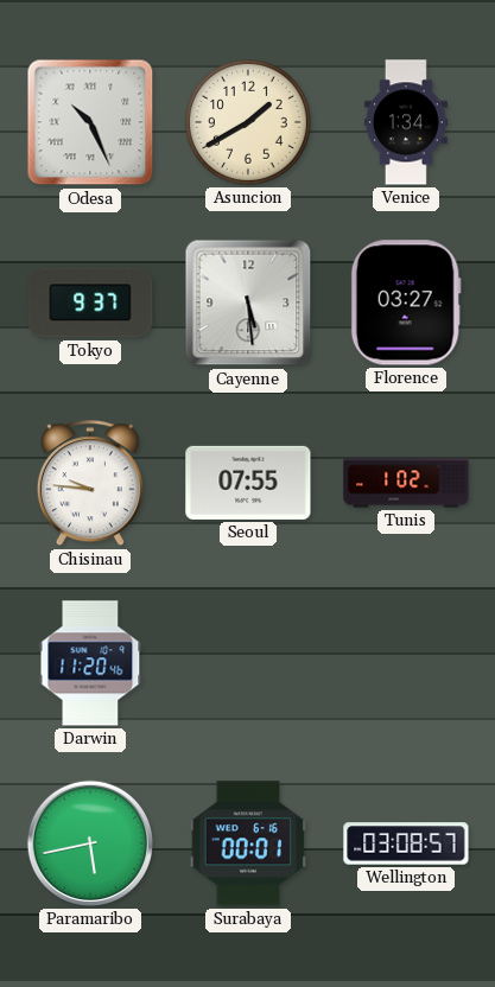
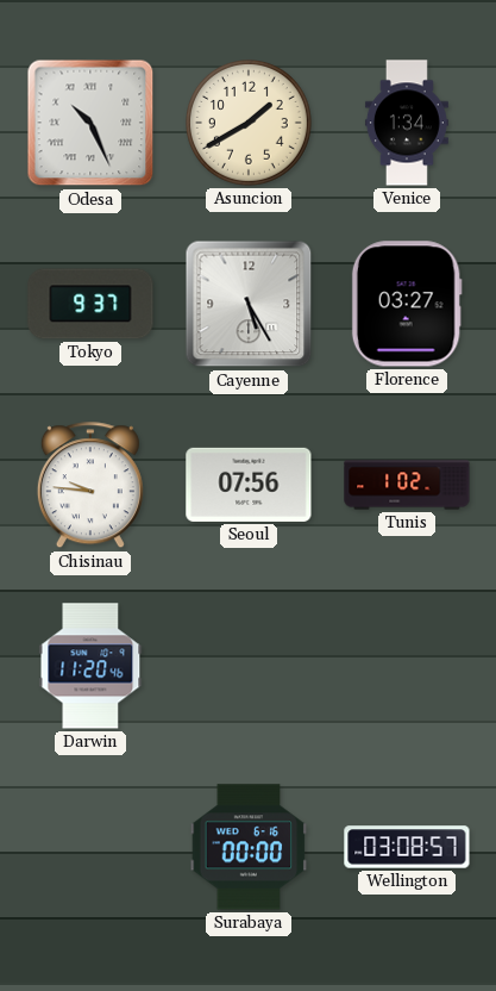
Cayenne: 5:29 -> 5:25
Seoul: 07:55 -> 07:56
Paramaribo: 5:43 -> none
Surabaya: 00:01 -> 00:00
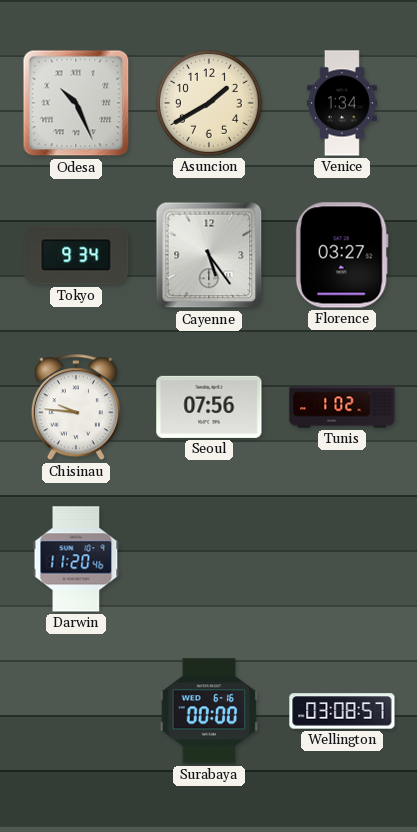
Tokyo: 9:37 -> 9:34
Cayenne: 5:25 -> 5:24
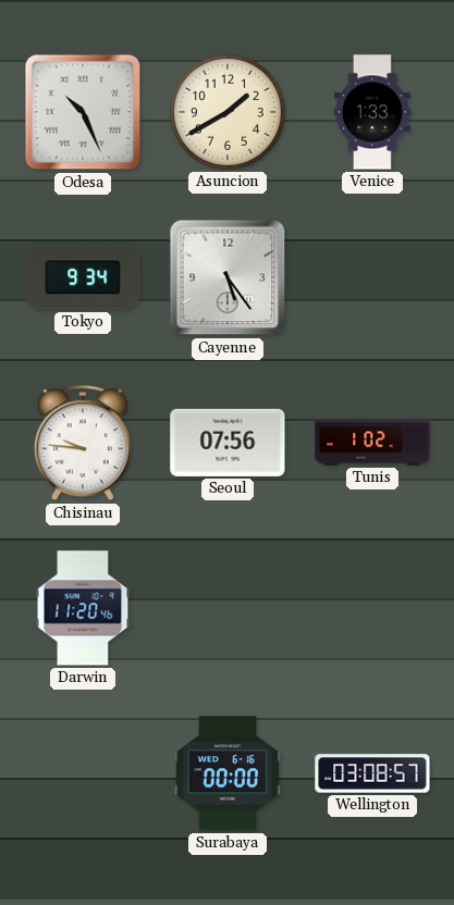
Venice: 1:34 -> 1:33
Florence: 03:27 -> none
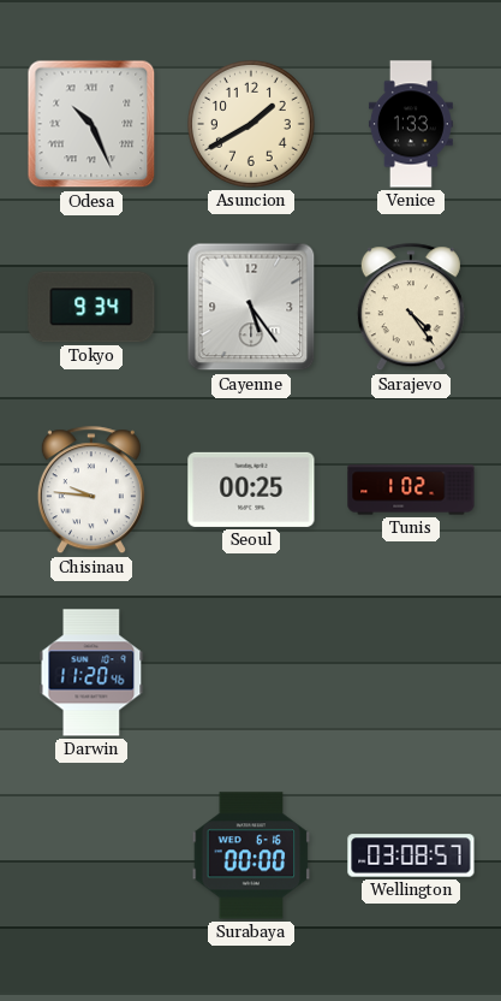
Sarajevo: none -> 4:24
Seoul: 07:56 -> 00:25
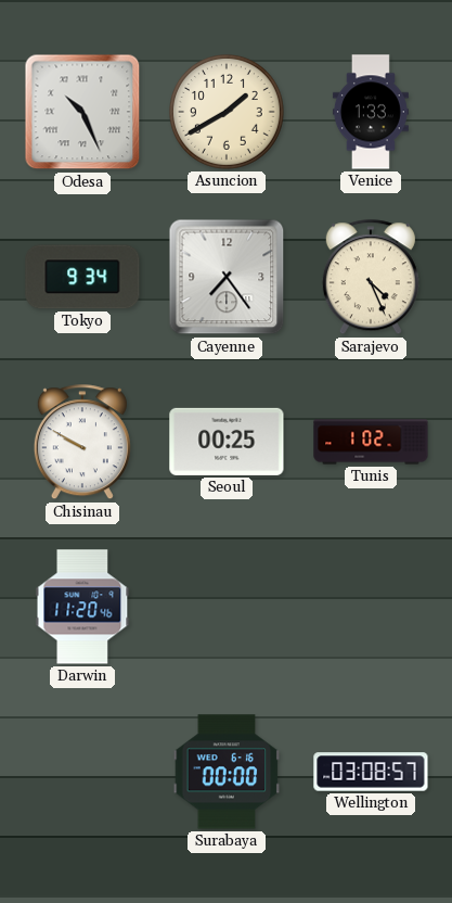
Cayenne: 5:24 -> 7:24
Sarajevo: 4:24 -> 4:26
Chisinau: 9:46 -> 9:50
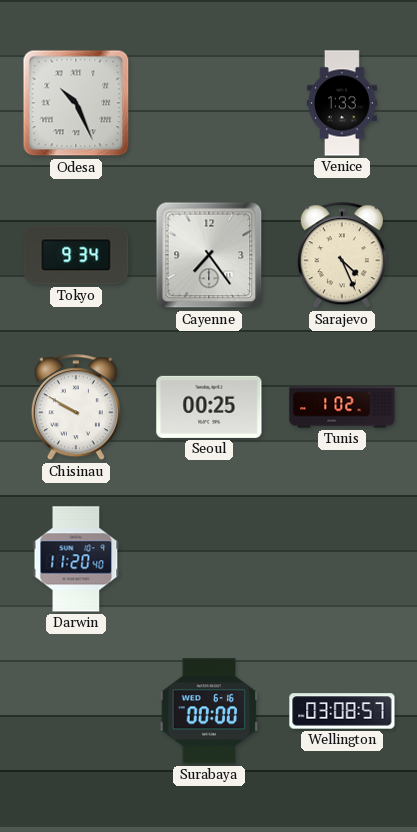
Asuncion: 1:40 -> none
Darwin: 11:20:46 -> 11:20:40
